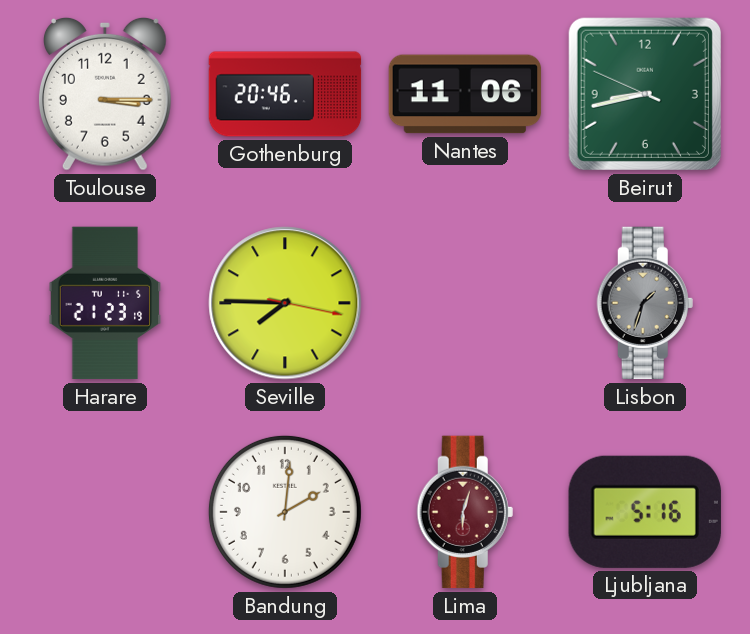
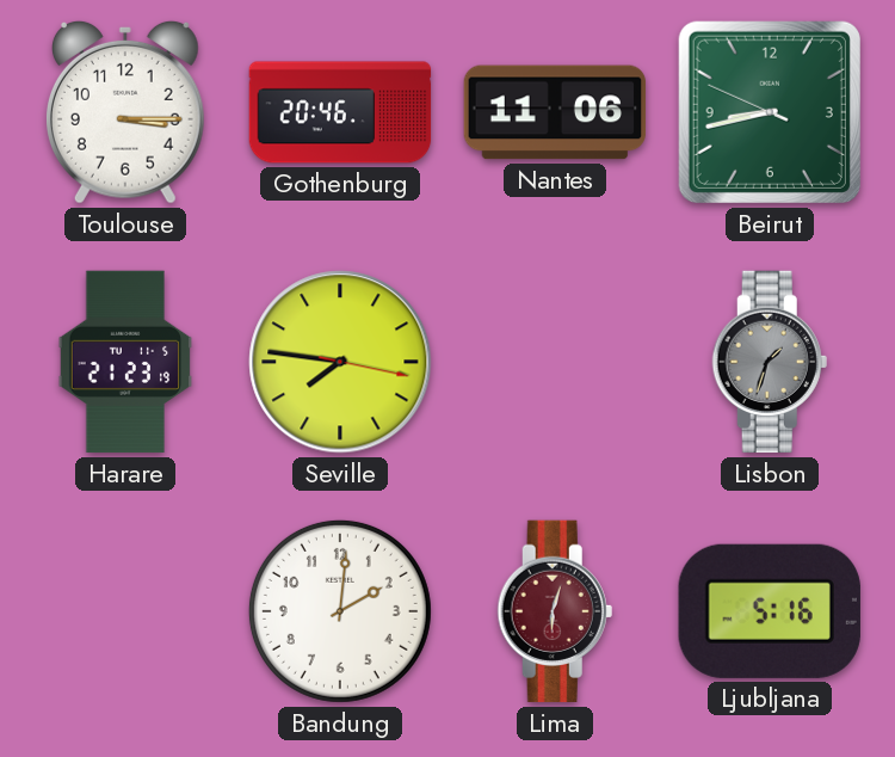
Seville: 7:45 -> 7:46
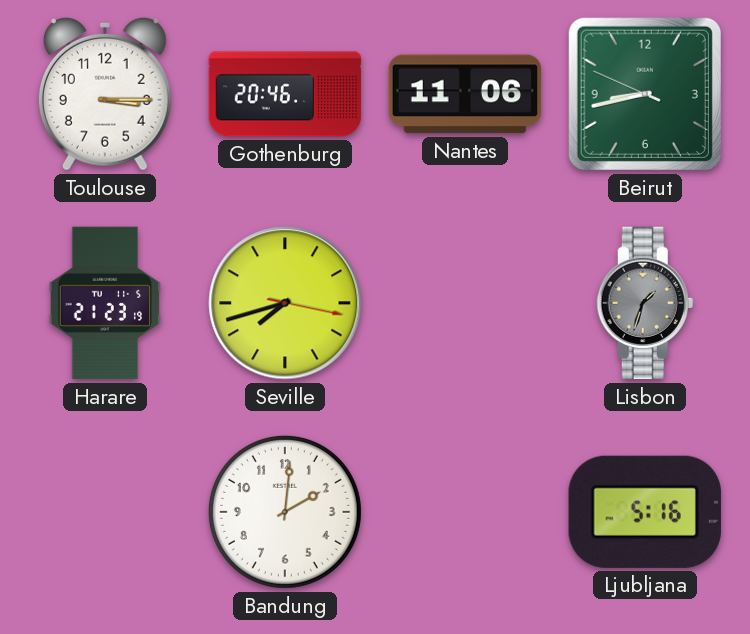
Seville: 7:46 -> 7:42
Lima: 6:03 -> none
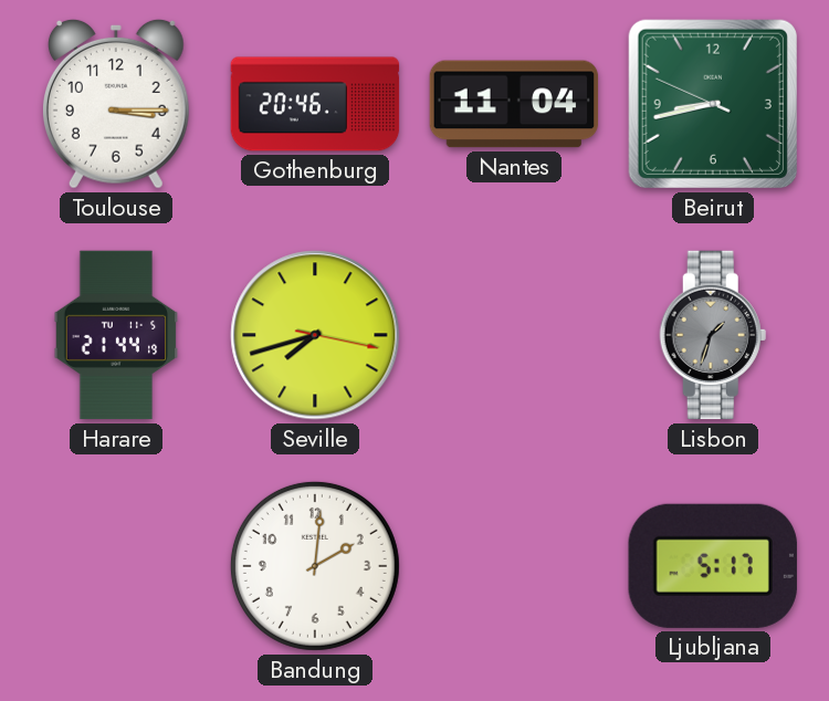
Nantes: 11:06 -> 11:04
Harare: 21:23 -> 21:44
Ljubljana: 5:16 -> 5:17
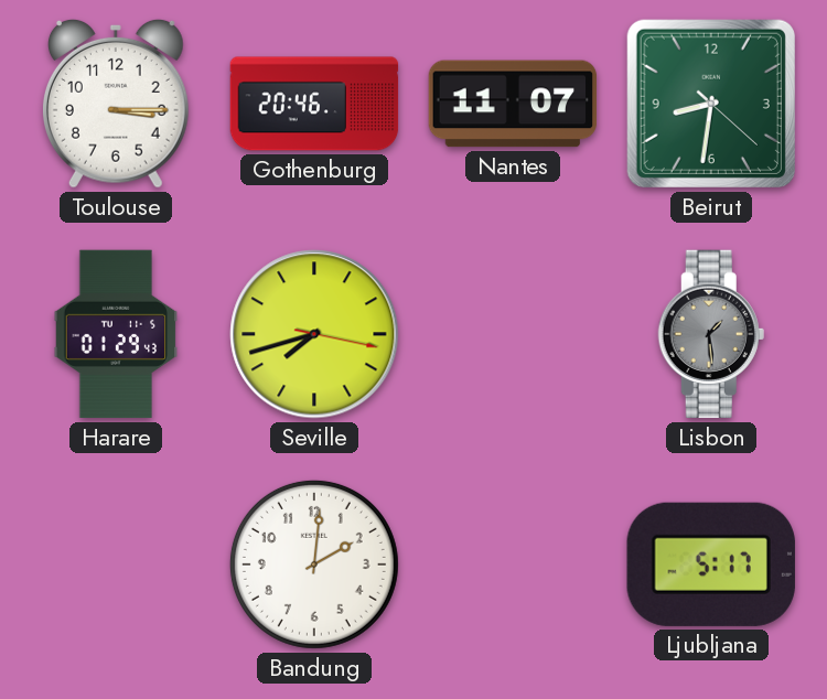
Nantes: 11:04 -> 11:07
Beirut: 8:42 -> 8:31
Harare: 21:44 -> 01:29
Lisbon: 1:33 -> 1:29
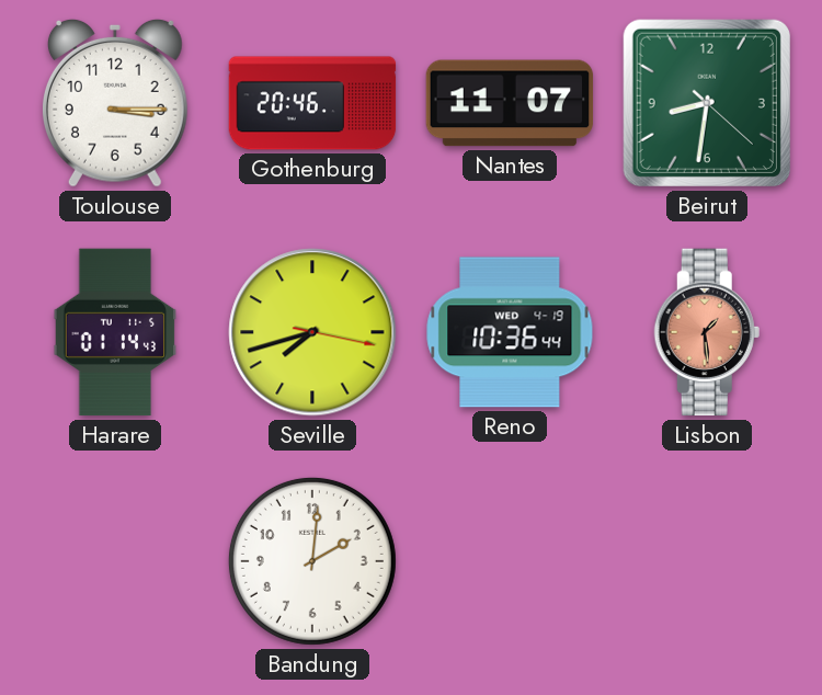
Harare: 01:29 -> 01:14
Reno: none -> 10:36
Lisbon dial: grey -> salmon
Ljubljana: 5:17 -> none
